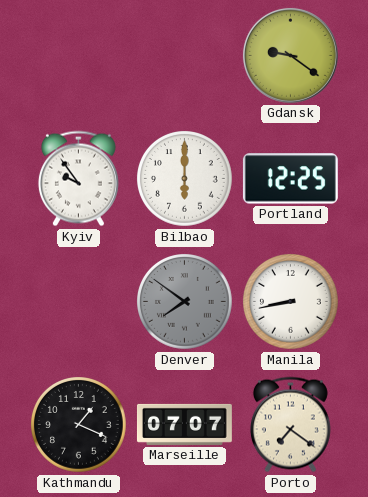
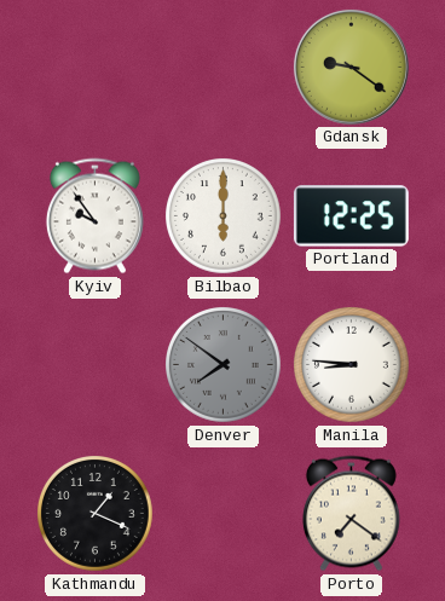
Manila: 8:43 -> 8:46
Marseille: 07:07 -> none
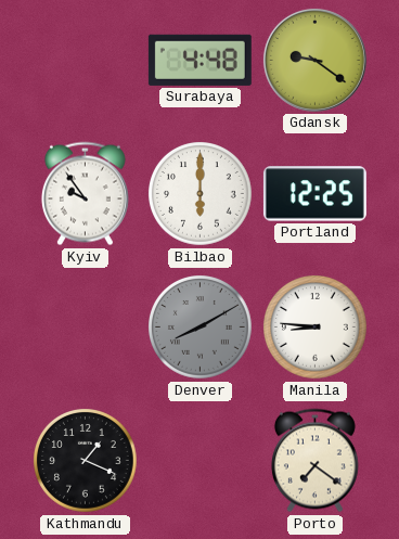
Surabaya: none -> 4:48
Denver: 7:51 -> 8:10
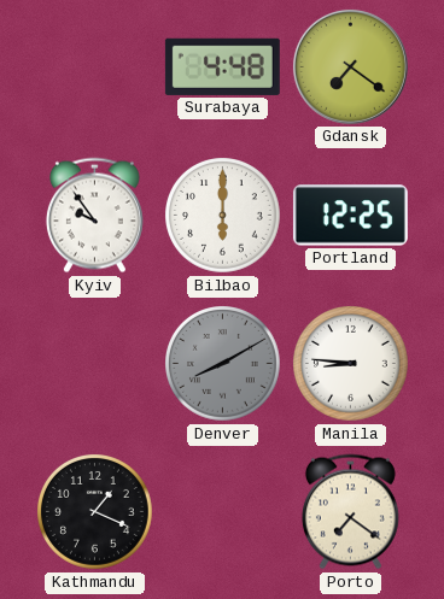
Gdansk: 9:21 -> 7:21
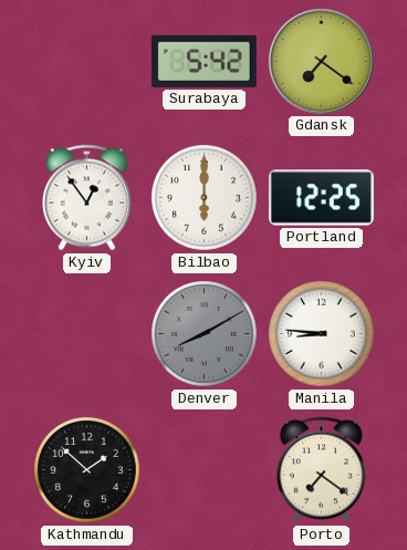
Surabaya: 4:48 -> 5:42
Kyiv: 9:54 -> 12:54
Kathmandu: 1:19 -> 1:52
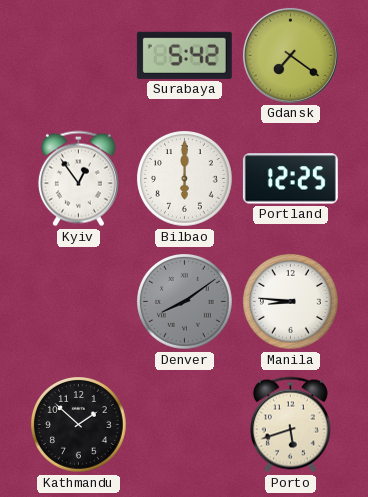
Denver: 8:10 -> 8:09
Porto: 7:21 -> 5:42
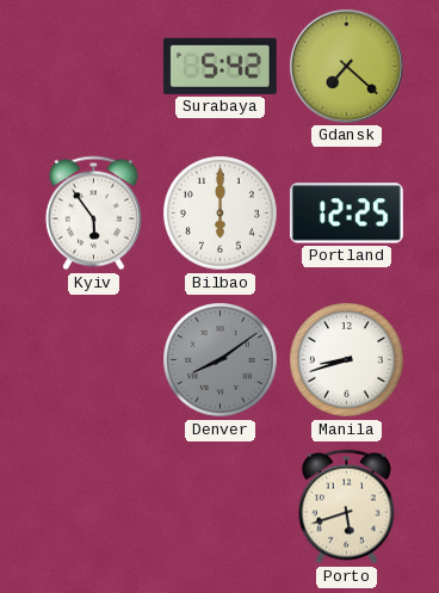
Gdansk: 7:21 -> 7:22
Kyiv: 12:54 -> 5:54
Manila: 8:46 -> 8:42
Kathmandu: 1:52 -> none
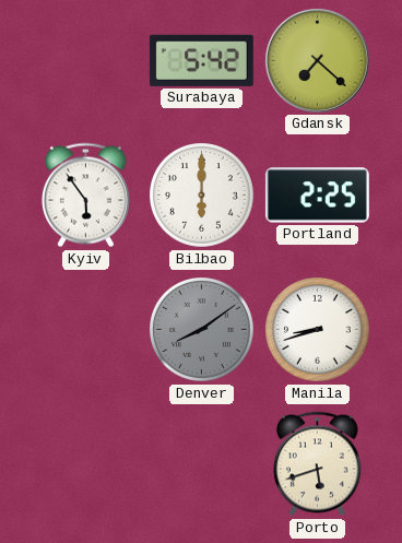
Portland: 12:25 -> 2:25
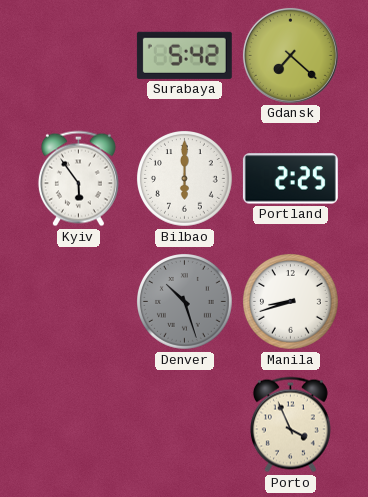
Denver: 8:09 -> 10:27
Porto: 5:42 -> 3:56
